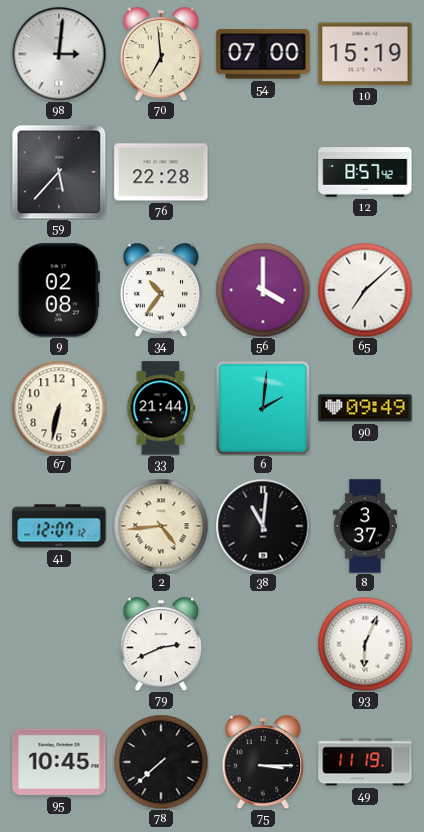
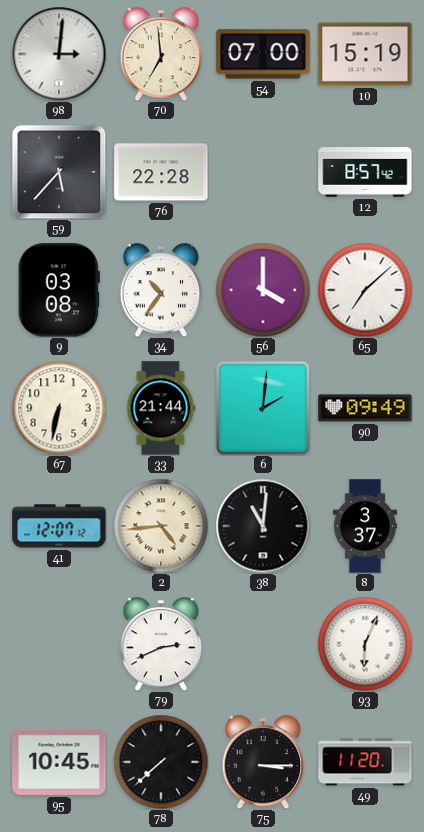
9: 02:08 -> 03:08
49: 11:19 -> 11:20
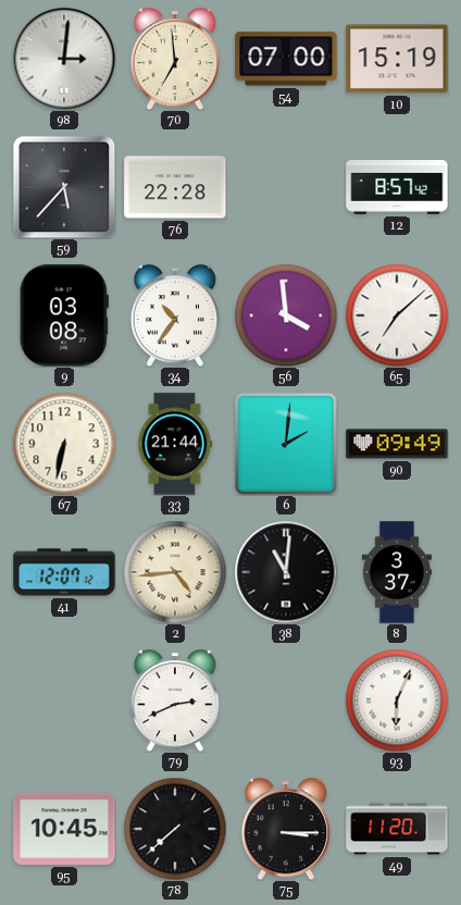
56: 4:00 -> 3:59
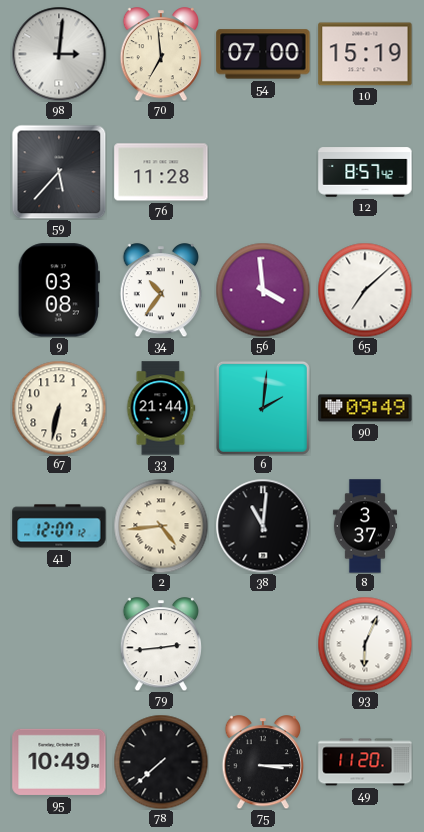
76: 22:28 -> 11:28
79: 2:41 -> 2:44
95: 10:45 -> 10:49
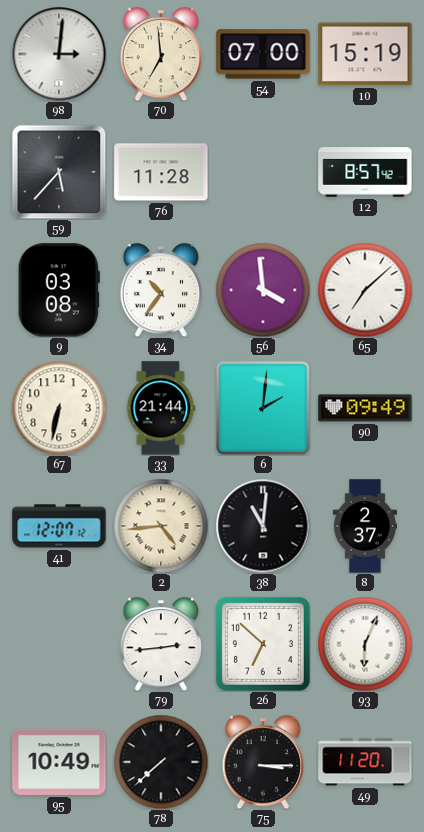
8: 3:37 -> 2:37
26: none -> 6:52
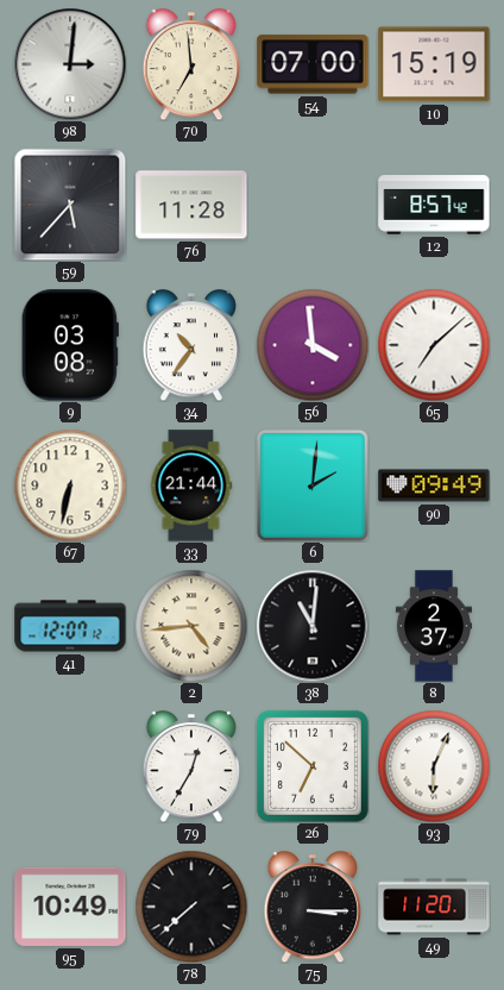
79: 2:44 -> 12:35
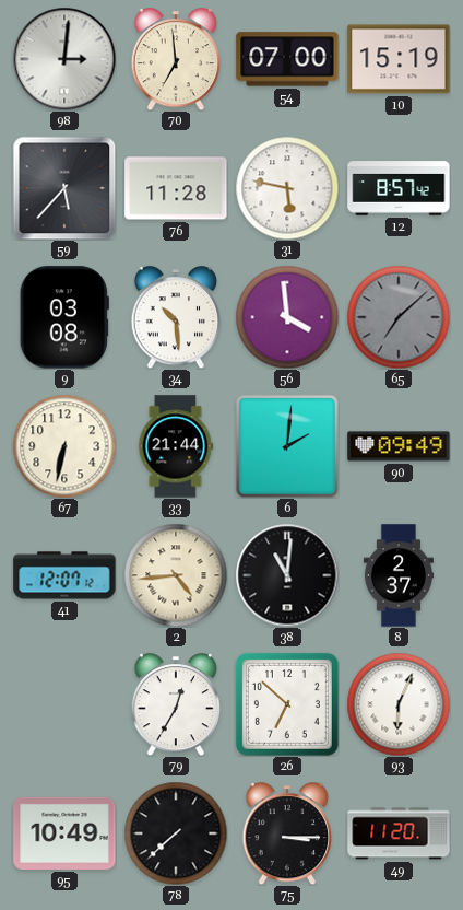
31: none -> 5:47
34: 10:36 -> 10:29
65 dial: white -> grey
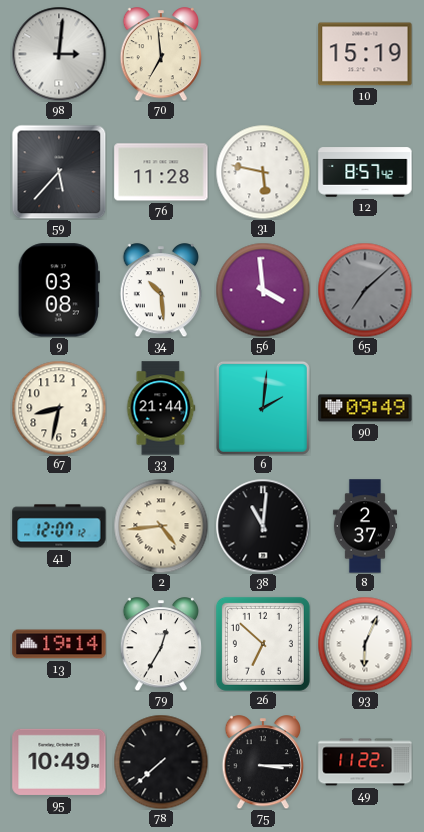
54: 07:00 -> none
67: 6:32 -> 8:32
13: none -> 19:14
49: 11:20 -> 11:22
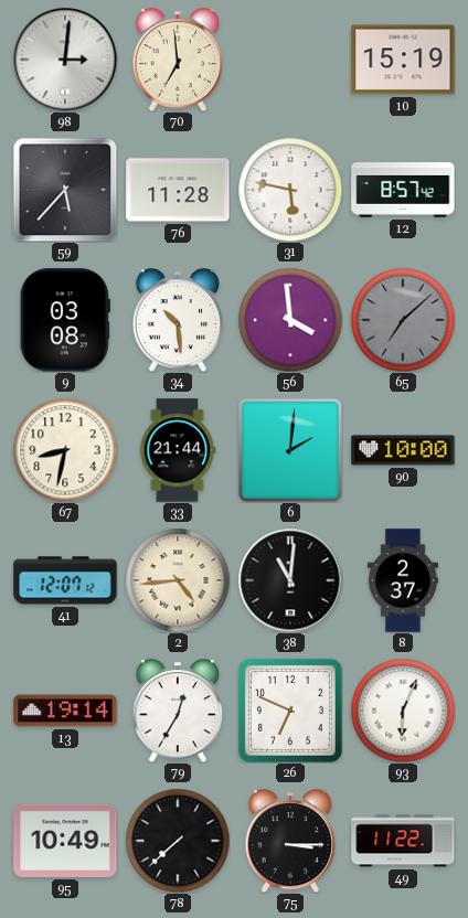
90: 09:49 -> 10:00
26: 6:52 -> 6:49
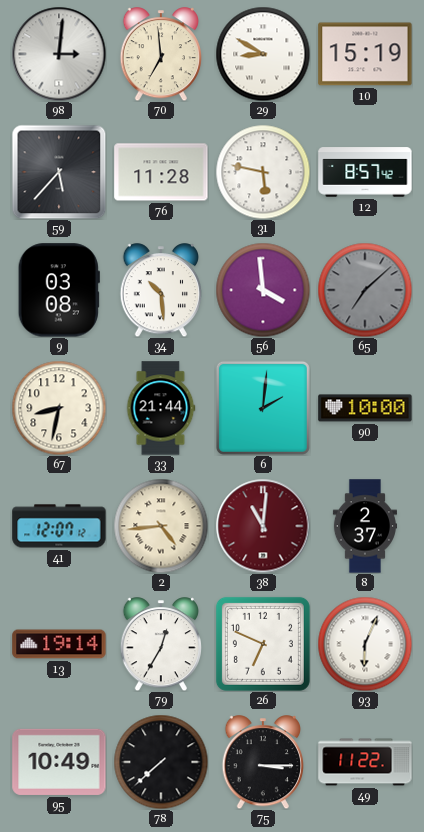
29: none -> 8:50
38 dial: black -> burgundy
